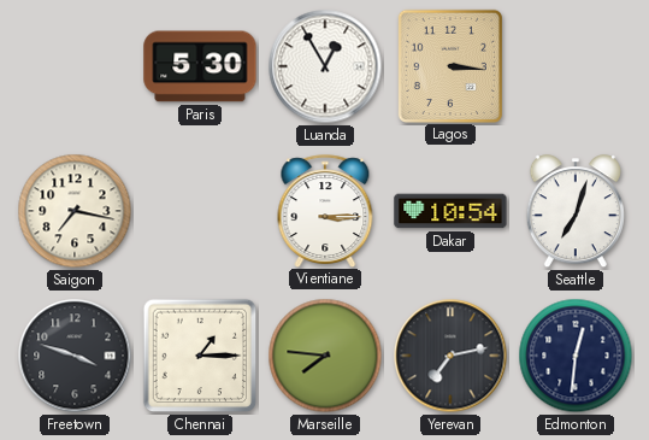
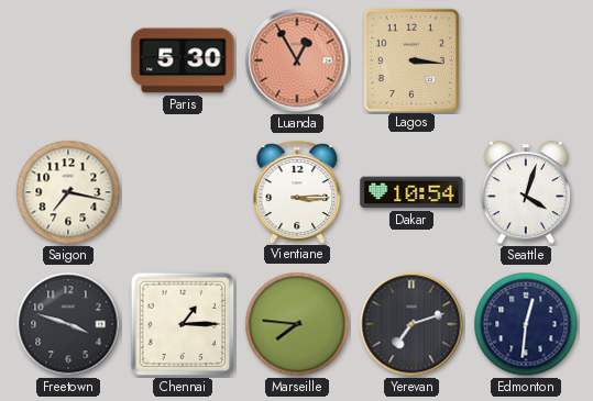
Luanda dial: white -> salmon
Seattle: 7:03 -> 4:03
Yerevan: 7:13 -> 7:12
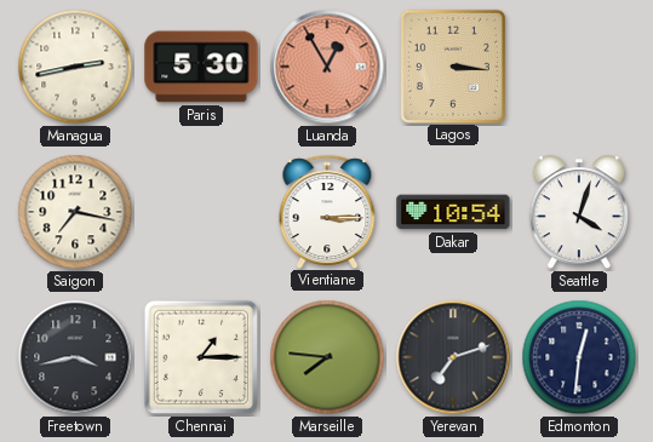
Managua: none -> 2:43
Freetown: 3:48 -> 3:43
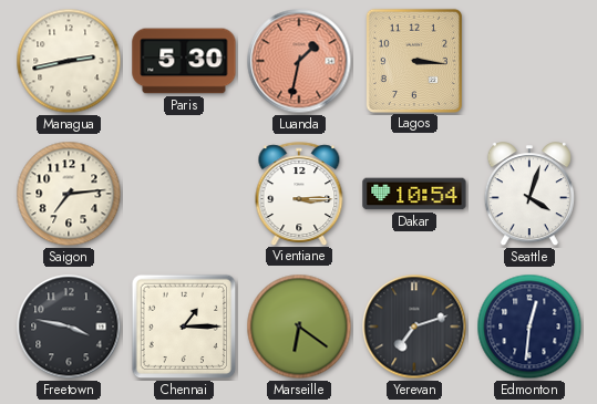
Luanda: 12:55 -> 1:32
Saigon: 7:17 -> 7:14
Freetown: 3:43 -> 3:47
Marseille: 7:46 -> 6:21
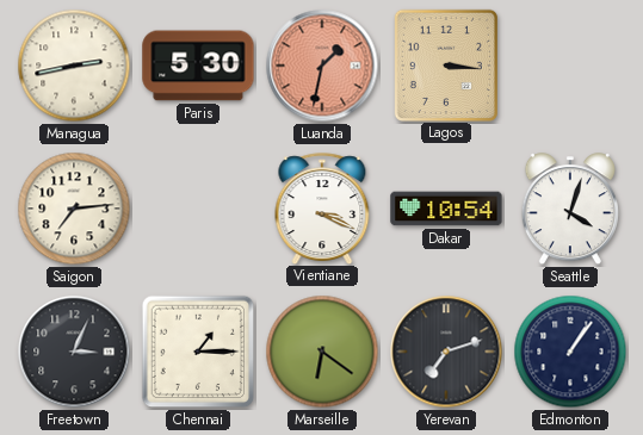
Vientiane: 3:15 -> 3:19
Freetown: 3:47 -> 3:04
Edmonton: 12:31 -> 1:06
